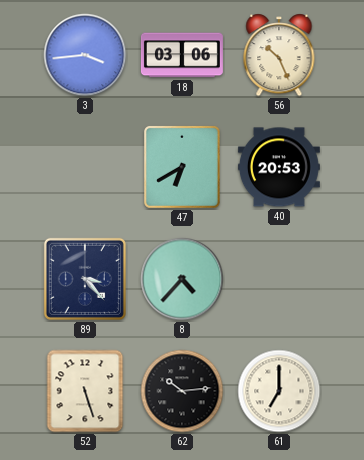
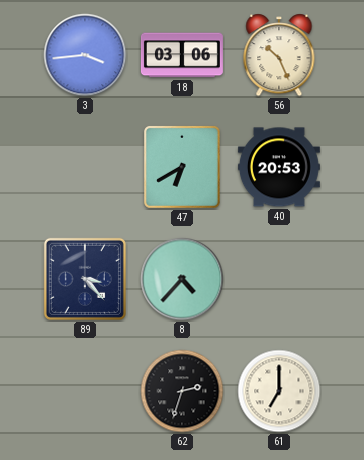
52: 5:27 -> none
62: 10:14 -> 2:33
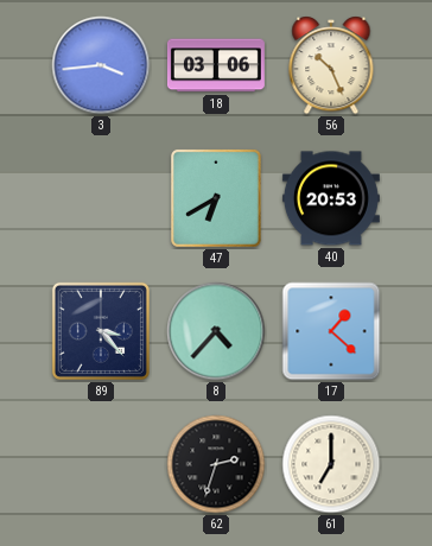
17: none -> 1:22
